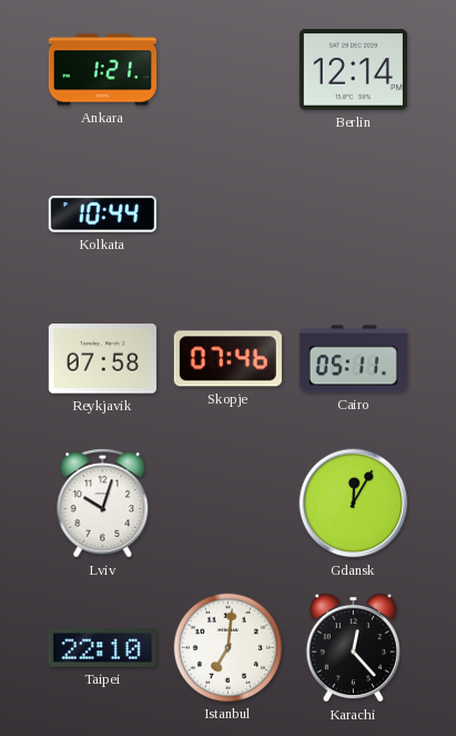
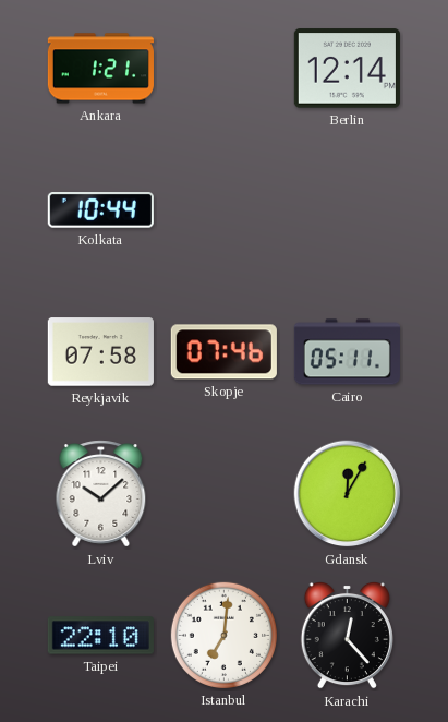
Lviv: 10:03 -> 10:08
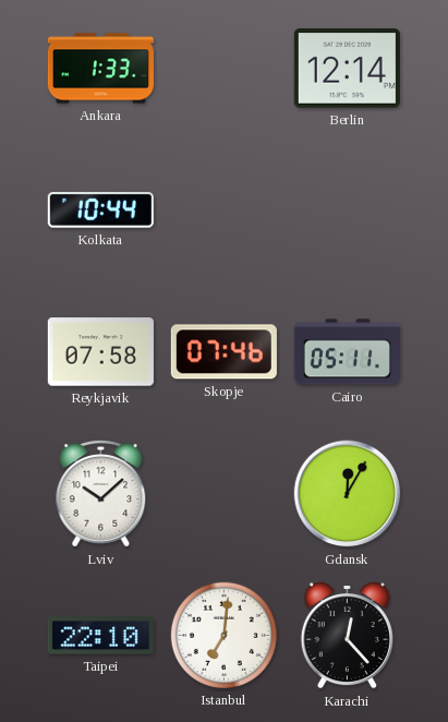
Ankara: 1:21 -> 1:33
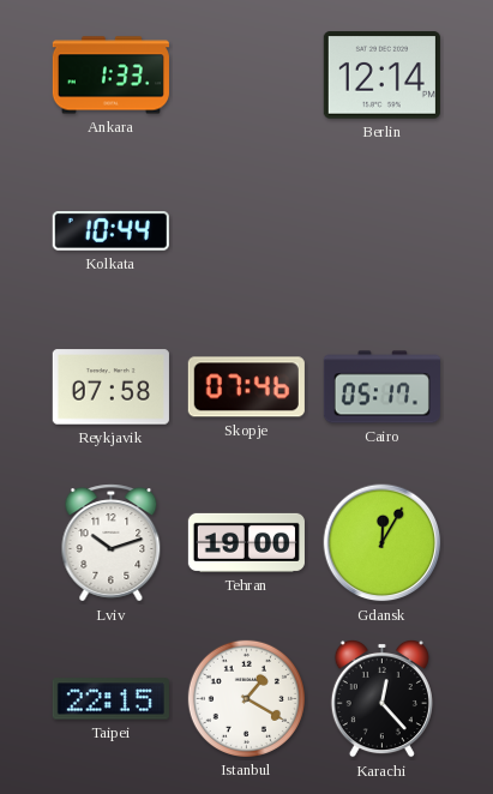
Cairo: 05:11 -> 05:17
Lviv: 10:08 -> 10:12
Tehran: none -> 19:00
Taipei: 22:10 -> 22:15
Istanbul: 7:01 -> 1:20
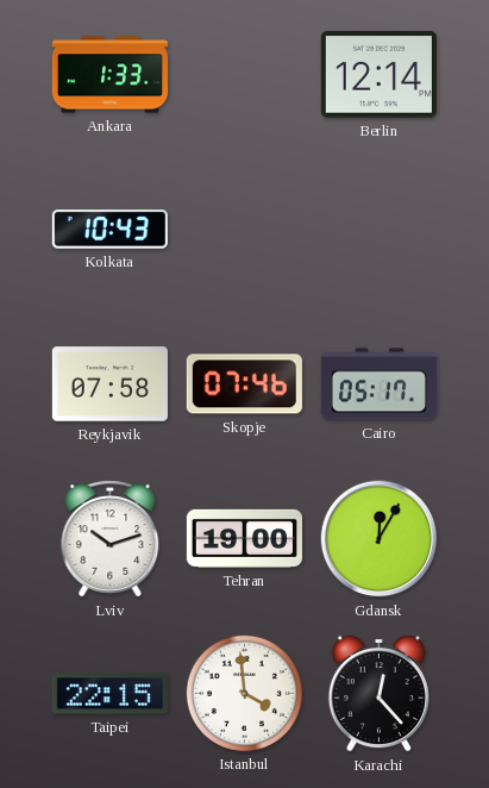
Kolkata: 10:44 -> 10:43
Istanbul: 1:20 -> 3:59
